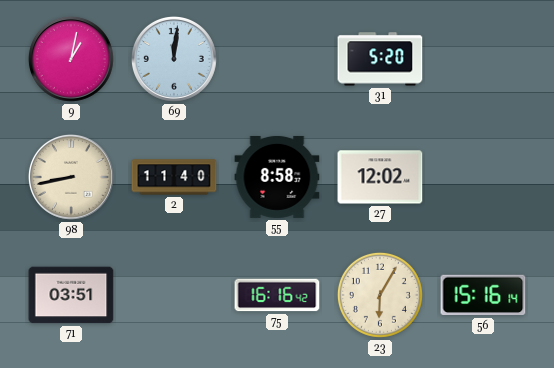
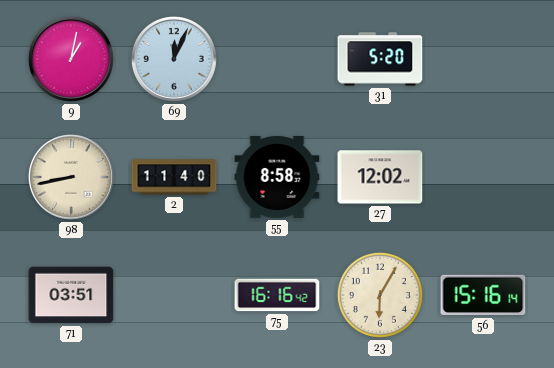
69: 12:01 -> 12:04
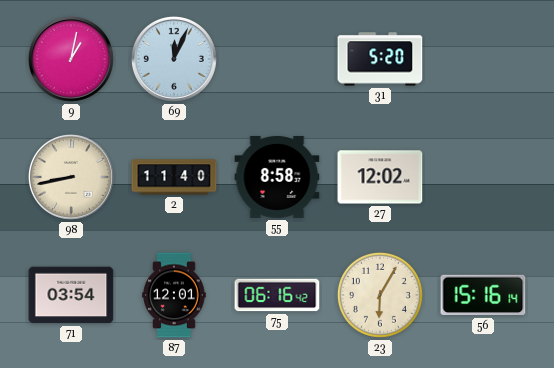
71: 03:51 -> 03:54
87: none -> 12:01
75: 16:16 -> 06:16
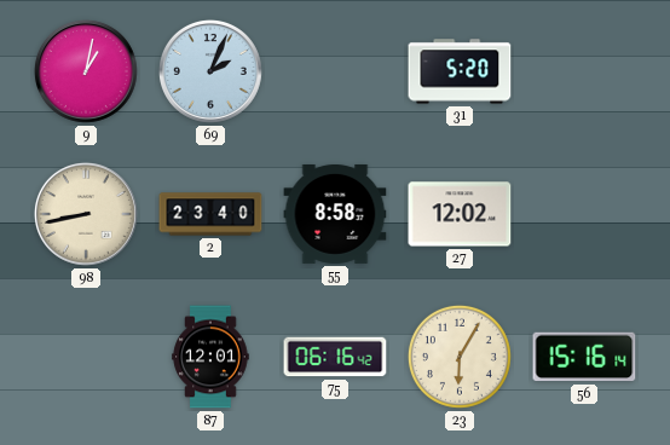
69: 12:04 -> 2:04
2: 11:40 -> 23:40
71: 03:54 -> none
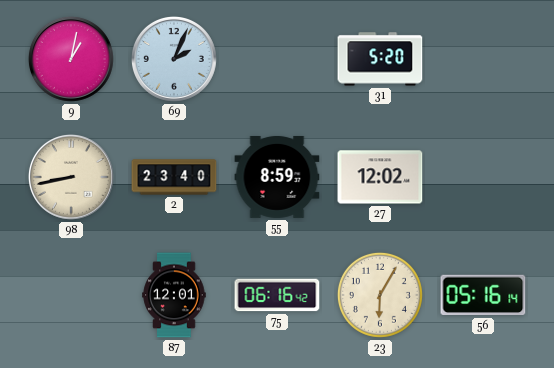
55: 8:58 -> 8:59
56: 15:16 -> 05:16
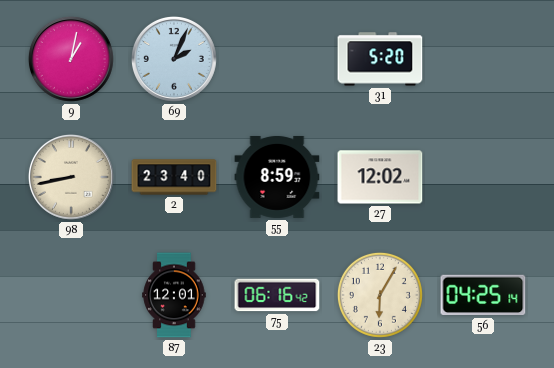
56: 05:16 -> 04:25
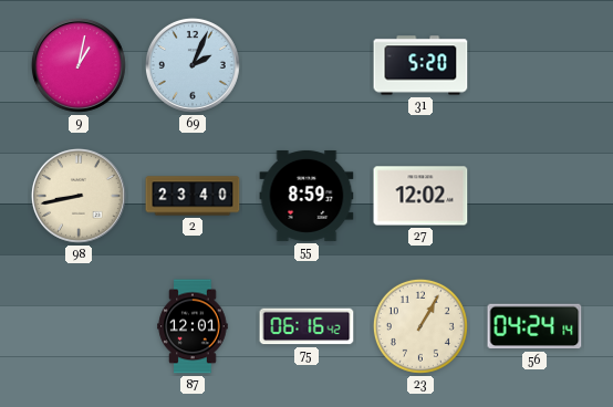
23: 6:05 -> 1:05
56: 04:25 -> 04:24
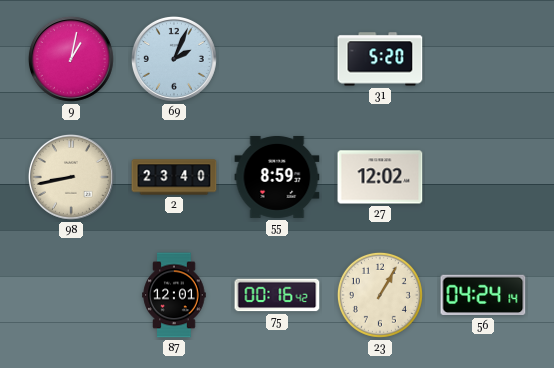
75: 06:16 -> 00:16
